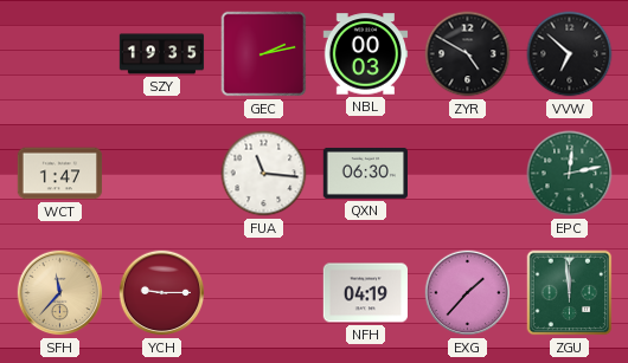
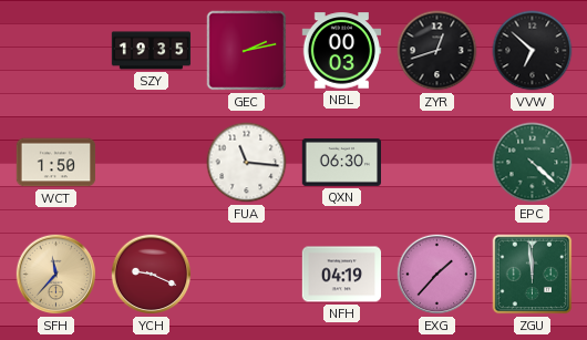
ZYR: 4:50 -> 12:42
WCT: 1:47 -> 1:50
EPC: 12:13 -> 4:22
YCH: 9:15 -> 9:19
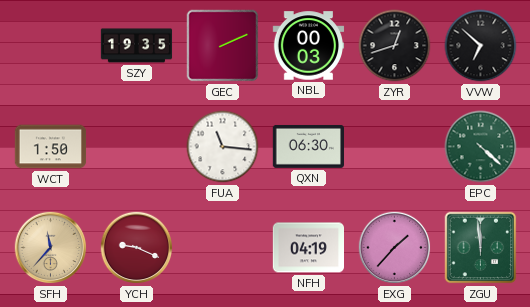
GEC: 2:13 -> 2:11
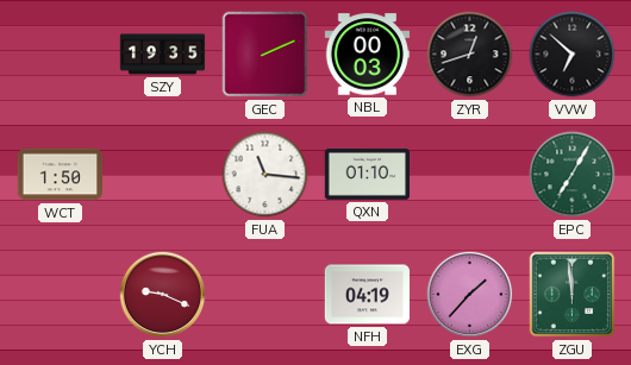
QXN: 06:30 -> 01:10
EPC: 4:22 -> 7:05
SFH: 11:37 -> none
